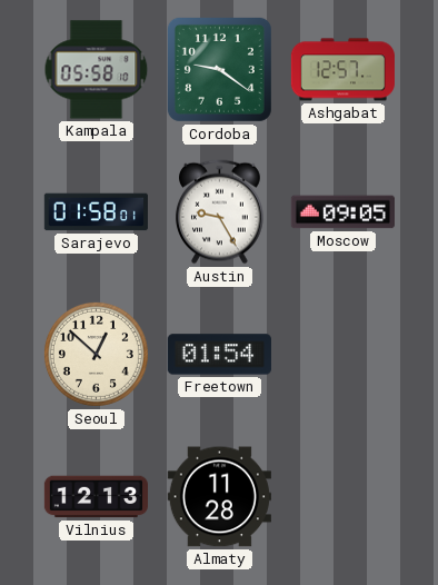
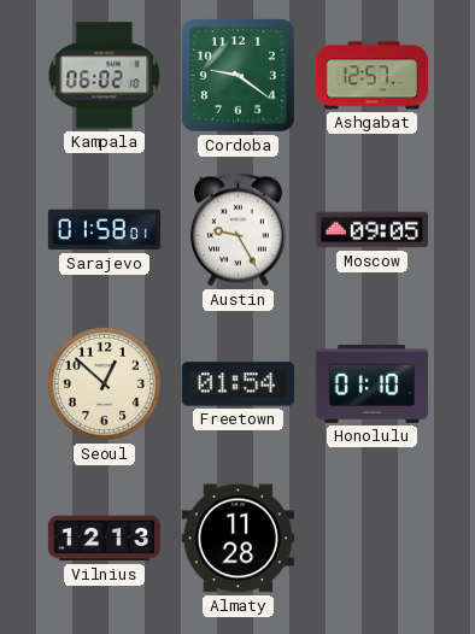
Kampala: 05:58 -> 06:02
Honolulu: none -> 01:10
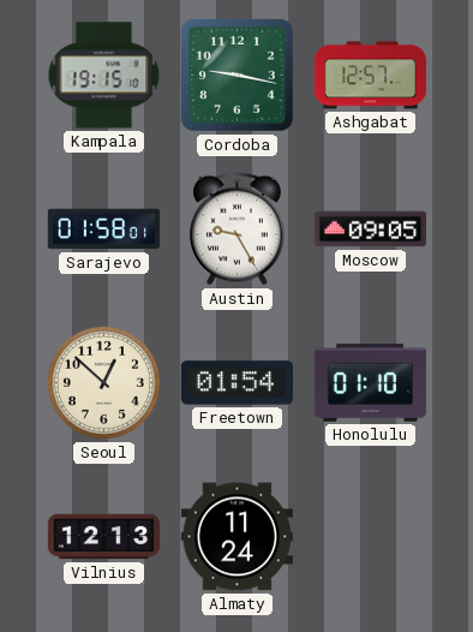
Kampala: 06:02 -> 19:15
Cordoba: 9:21 -> 9:17
Almaty: 11:28 -> 11:24
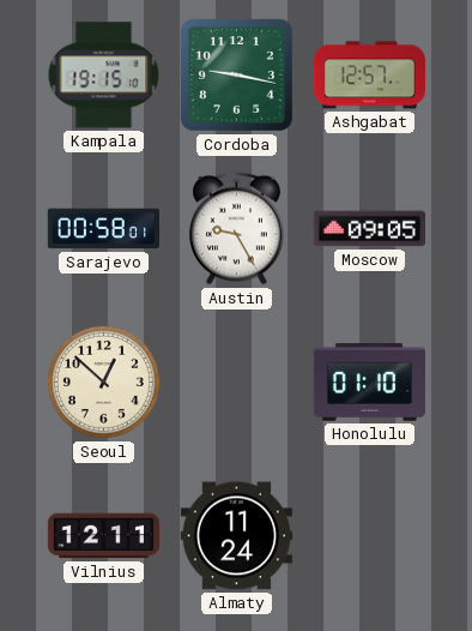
Sarajevo: 01:58 -> 00:58
Freetown: 01:54 -> none
Vilnius: 12:13 -> 12:11
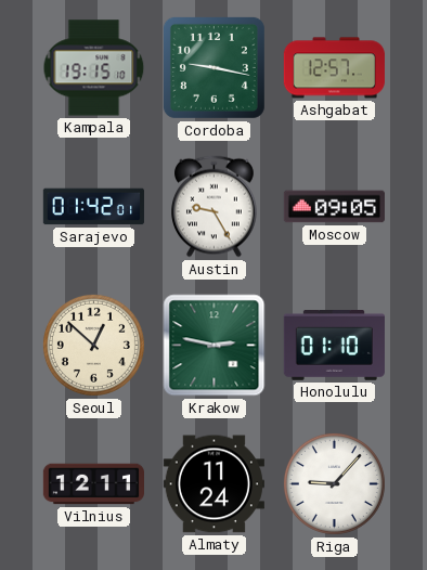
Sarajevo: 00:58 -> 01:42
Krakow: none -> 2:47
Riga: none -> 9:07
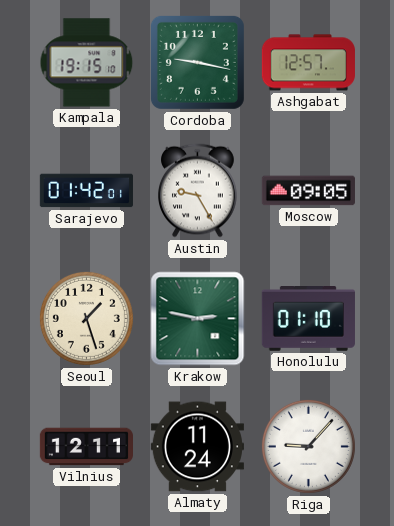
Seoul: 12:52 -> 1:27
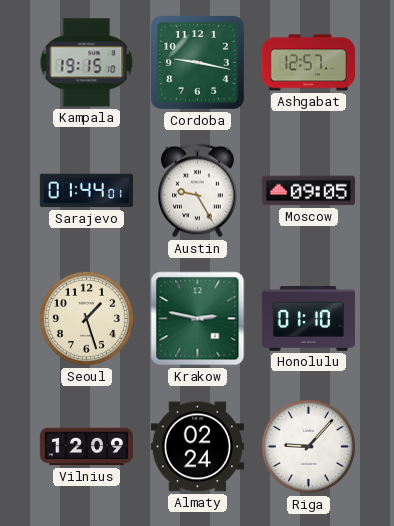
Sarajevo: 01:42 -> 01:44
Vilnius: 12:11 -> 12:09
Almaty: 11:24 -> 02:24
